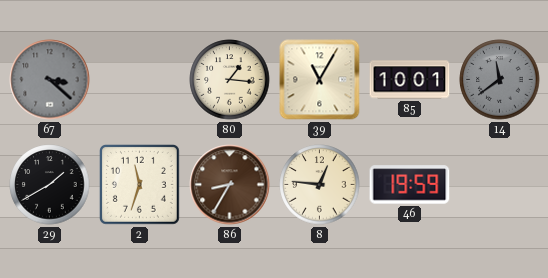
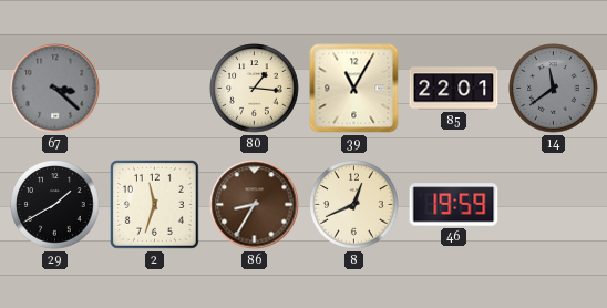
85: 10:01 -> 22:01
8: 12:46 -> 12:41
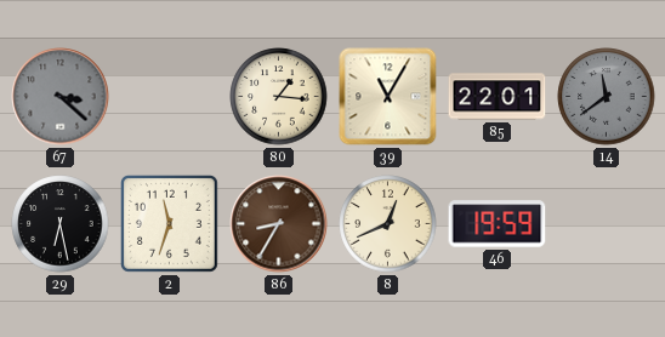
29: 1:40 -> 6:28
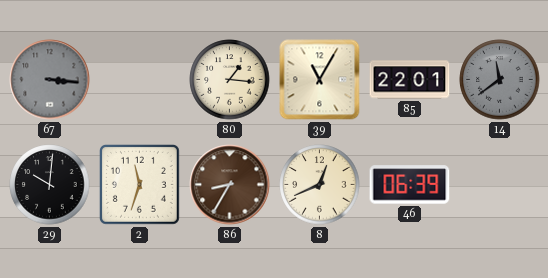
67: 3:22 -> 3:16
29: 6:28 -> 10:01
46: 19:59 -> 06:39
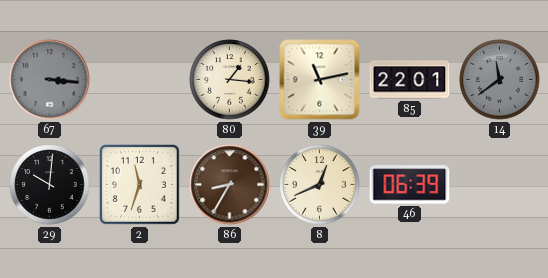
39: 11:05 -> 11:13
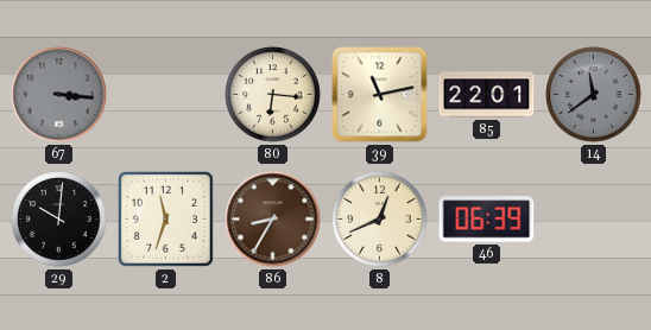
80: 1:16 -> 6:16
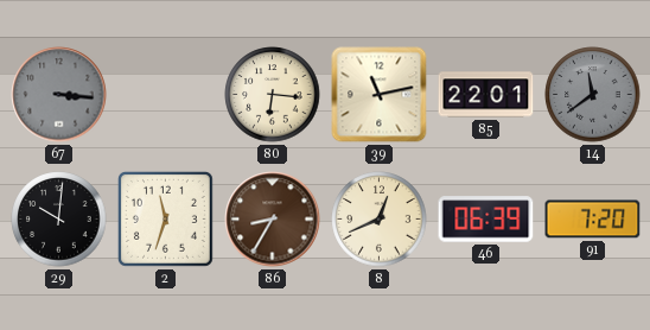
91: none -> 7:20
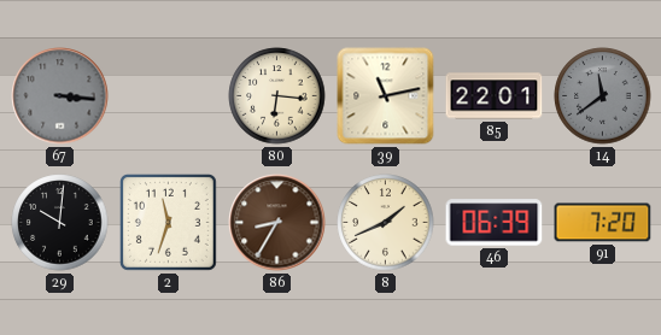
8: 12:41 -> 1:41
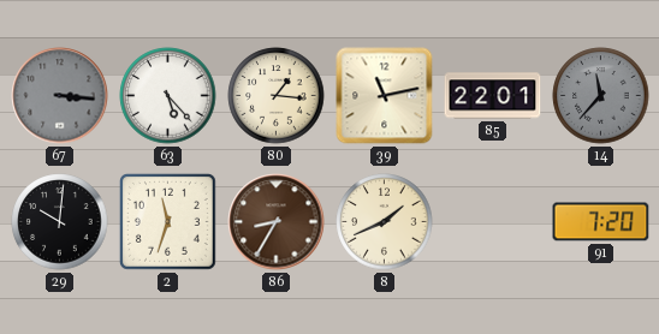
63: none -> 5:23
80: 6:16 -> 1:16
14: 11:39 -> 11:37
46: 06:39 -> none
